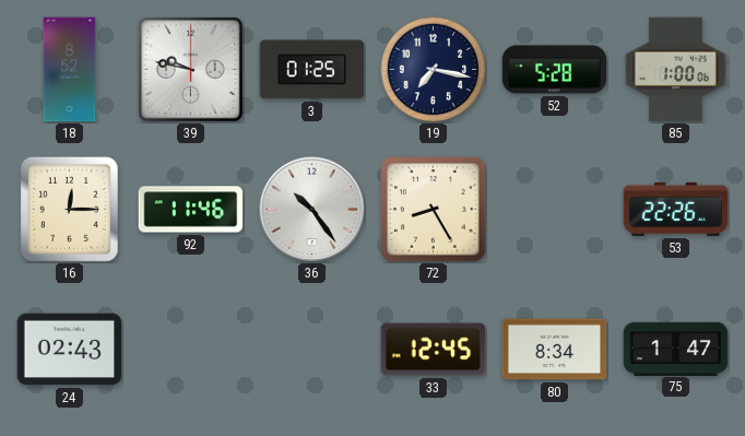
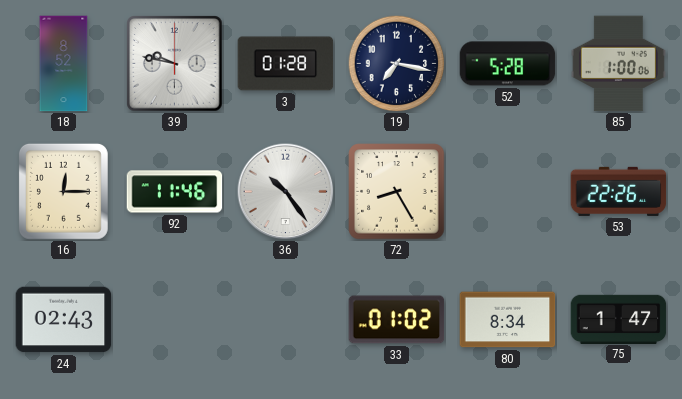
3: 01:25 -> 01:28
33: 12:45 -> 01:02
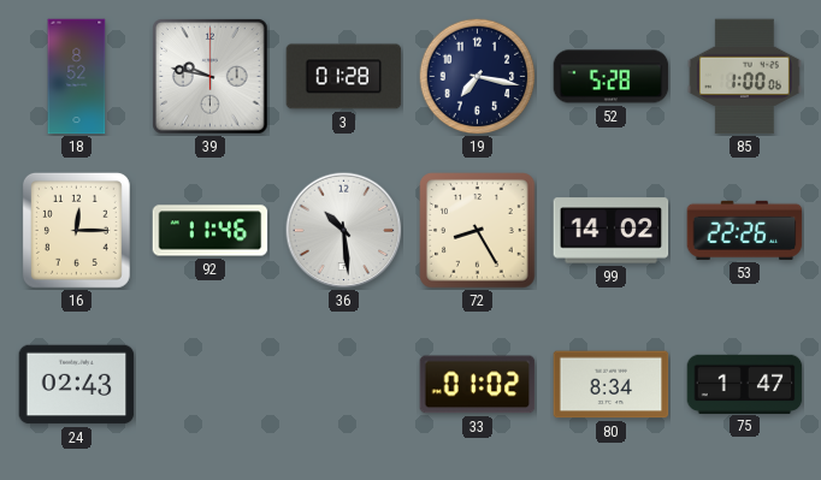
36: 10:24 -> 10:29
99: none -> 14:02
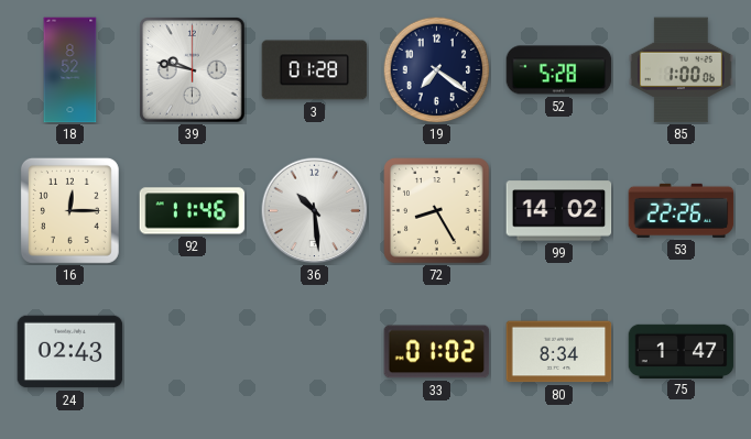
19: 7:17 -> 7:21
